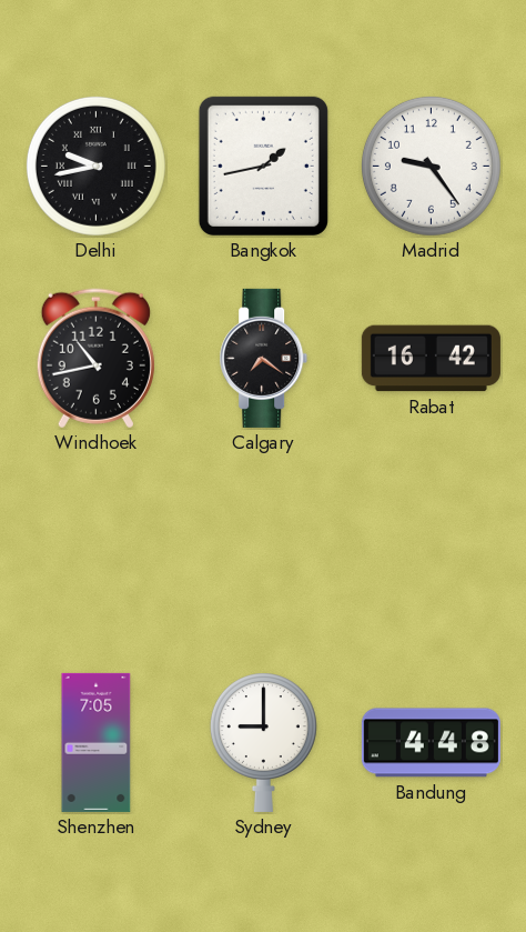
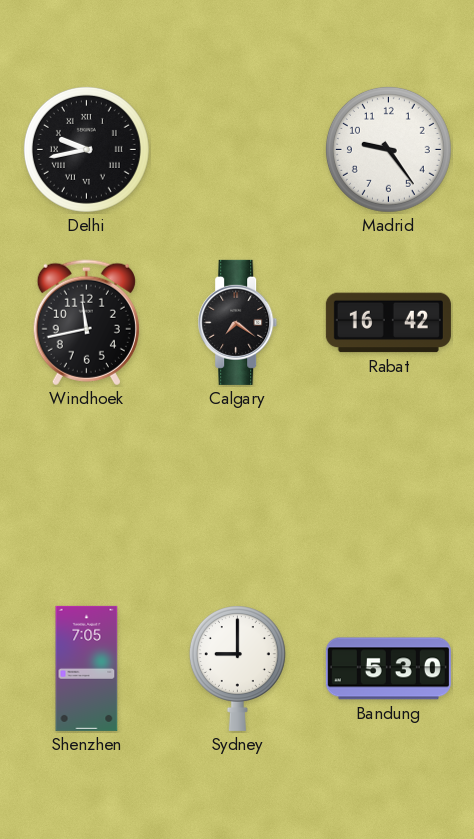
Bangkok: 1:43 -> none
Windhoek: 10:43 -> 11:43
Bandung: 4:48 -> 5:30
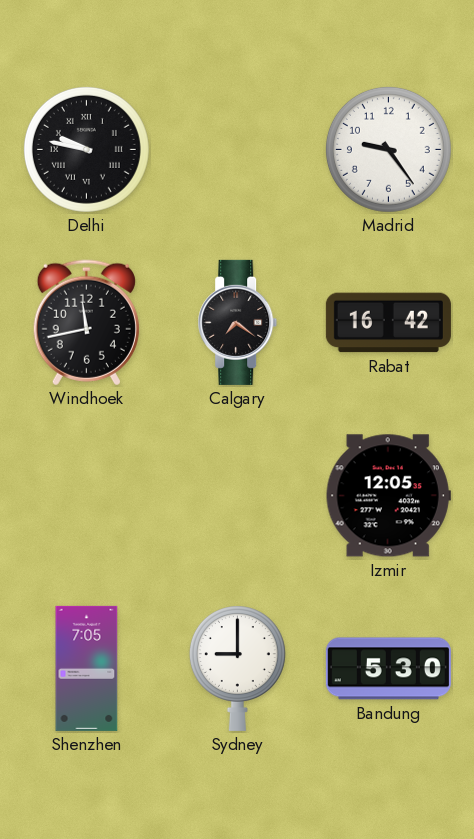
Delhi: 9:43 -> 9:47
Izmir: none -> 12:05
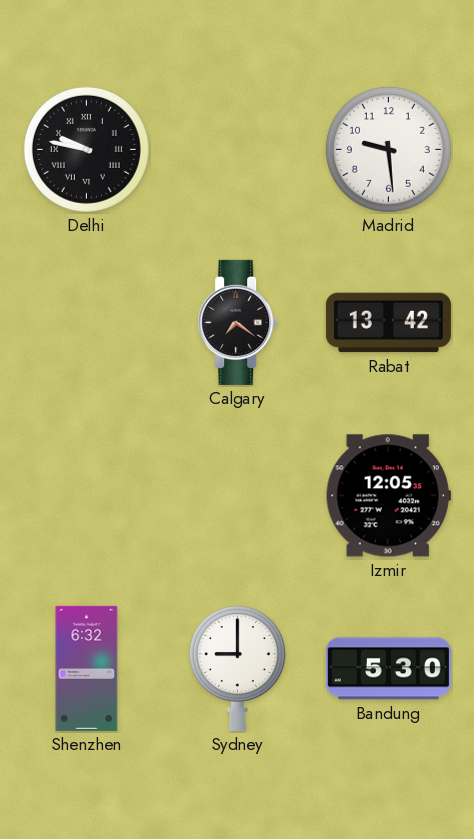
Madrid: 9:24 -> 9:29
Windhoek: 11:43 -> none
Rabat: 16:42 -> 13:42
Shenzhen: 7:05 -> 6:32
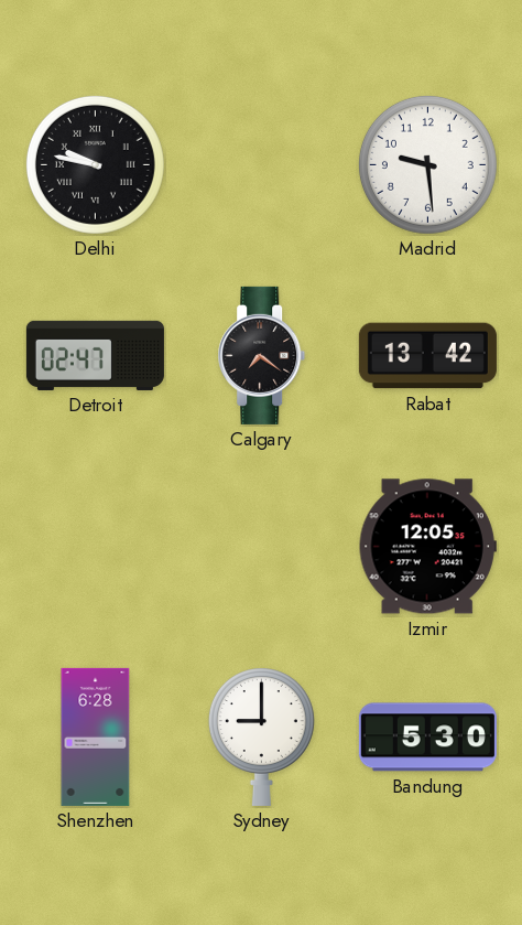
Detroit: none -> 02:47
Shenzhen: 6:32 -> 6:28
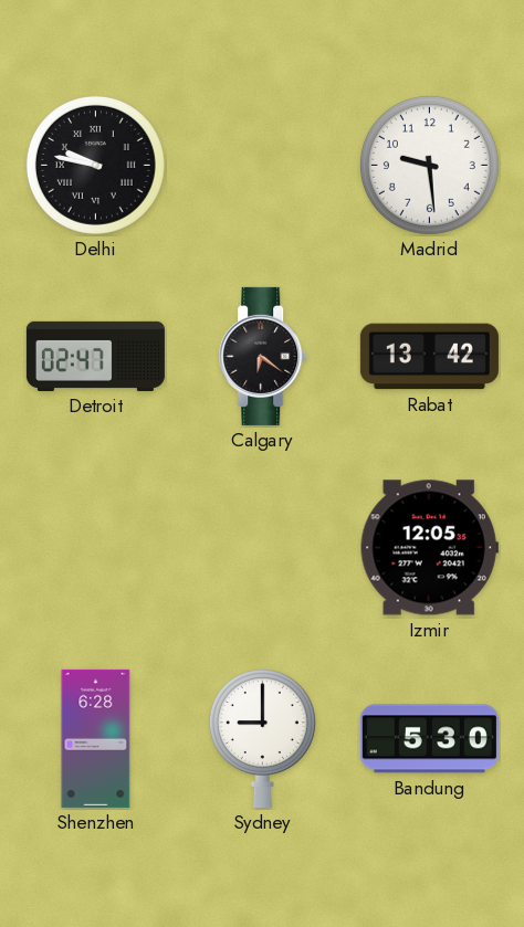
Calgary: 7:21 -> 6:21
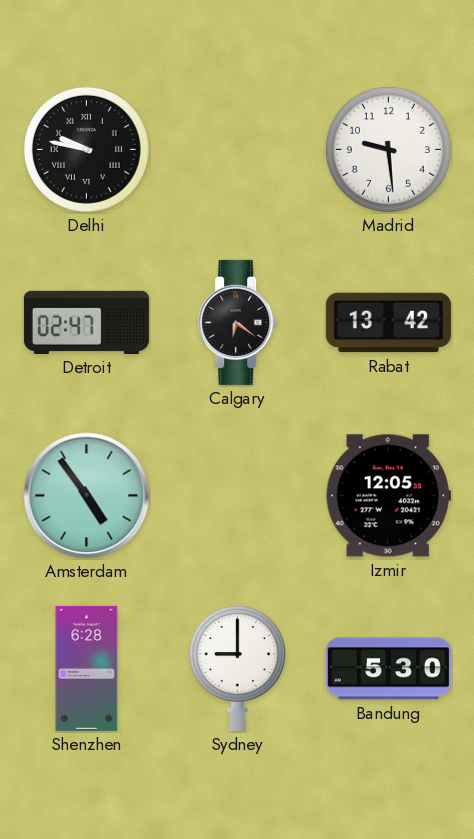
Amsterdam: none -> 4:54
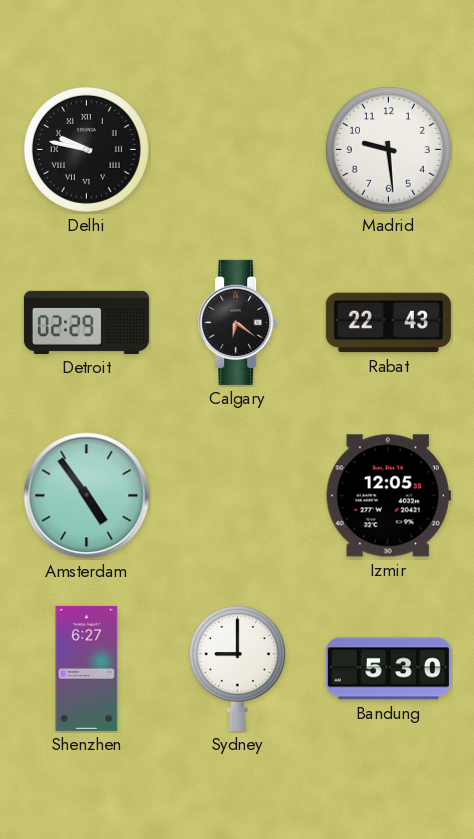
Detroit: 02:47 -> 02:29
Rabat: 13:42 -> 22:43
Shenzhen: 6:28 -> 6:27
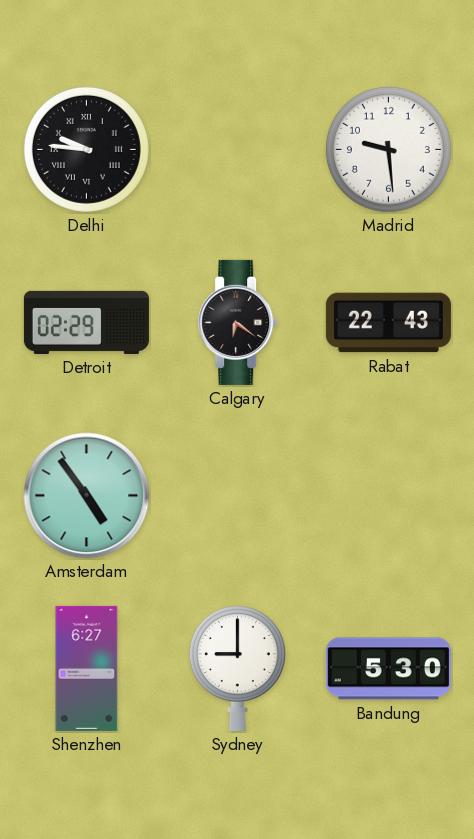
Delhi: 9:47 -> 9:46
Izmir: 12:05 -> none
